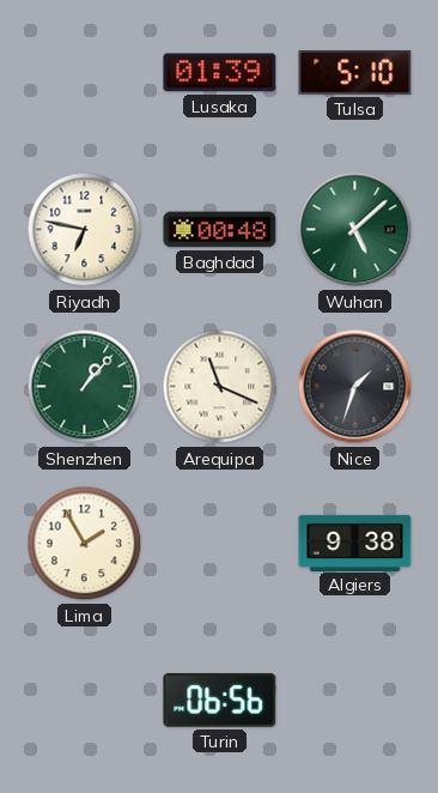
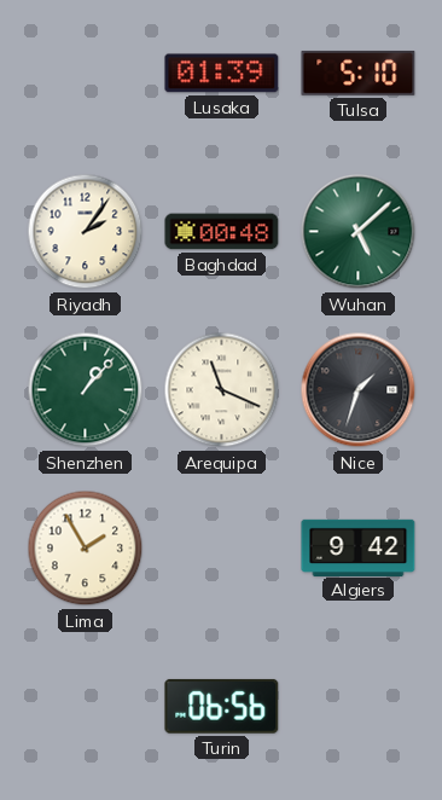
Riyadh: 6:47 -> 2:06
Algiers: 9:38 -> 9:42
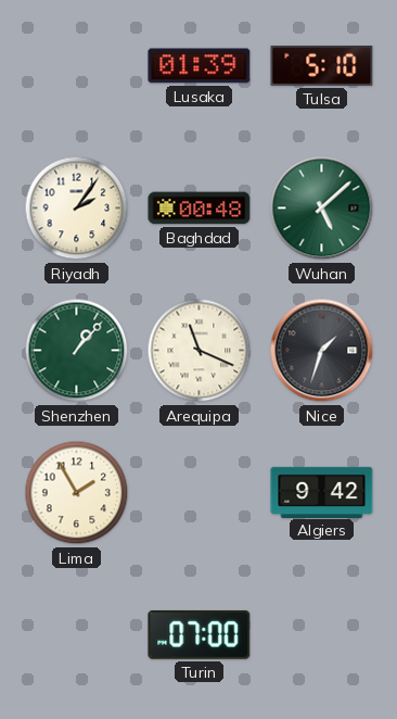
Turin: 06:56 -> 07:00
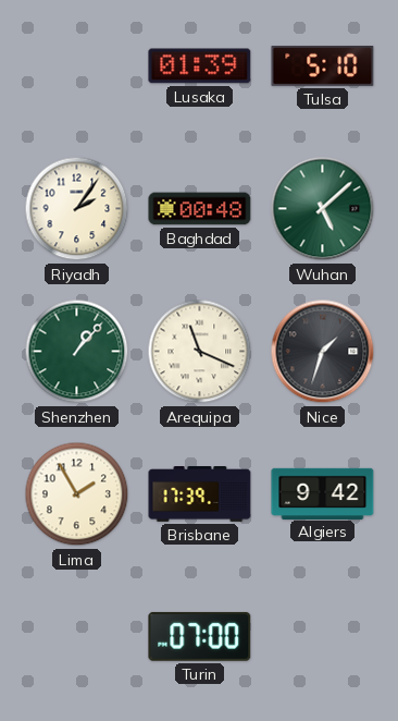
Brisbane: none -> 17:39
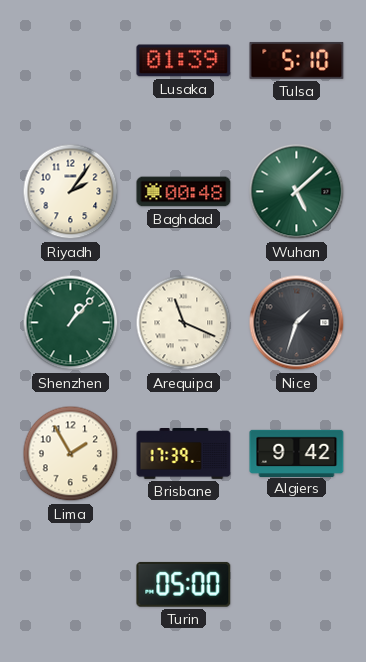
Turin: 07:00 -> 05:00
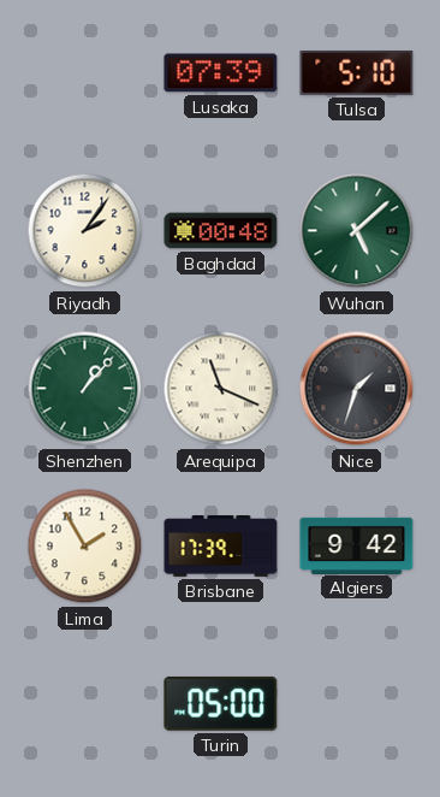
Lusaka: 01:39 -> 07:39
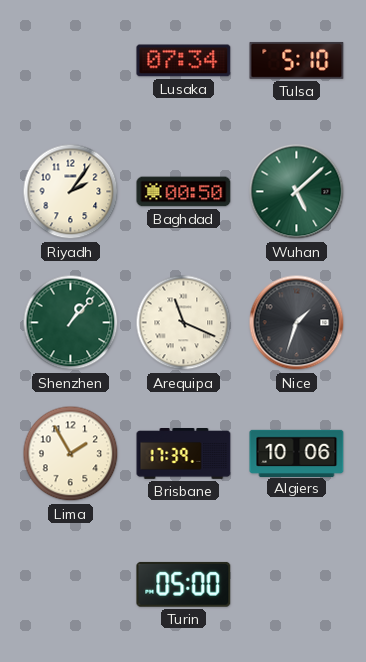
Lusaka: 07:39 -> 07:34
Baghdad: 00:48 -> 00:50
Algiers: 9:42 -> 10:06
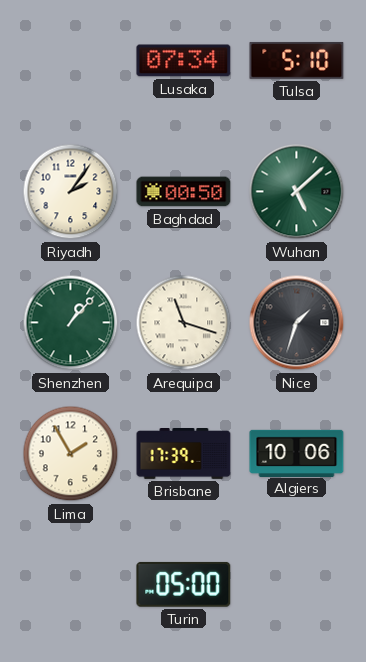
Arequipa: 11:19 -> 11:18
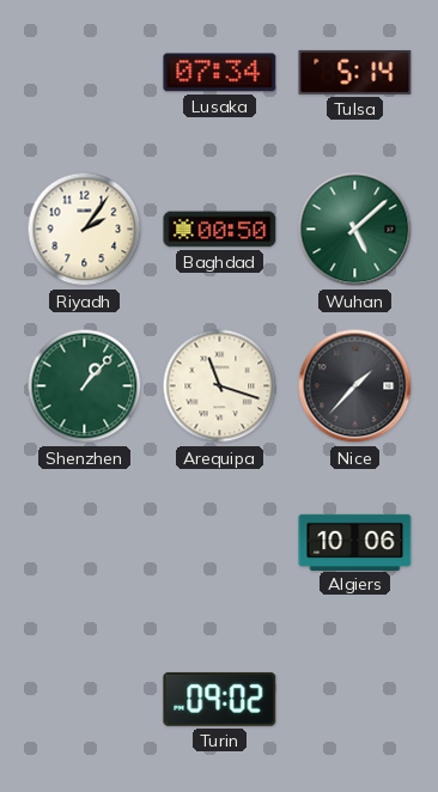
Tulsa: 5:10 -> 5:14
Nice: 1:33 -> 1:37
Lima: 1:55 -> none
Brisbane: 17:39 -> none
Turin: 05:00 -> 09:02
